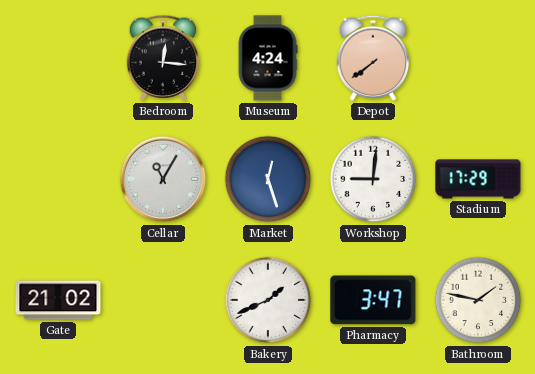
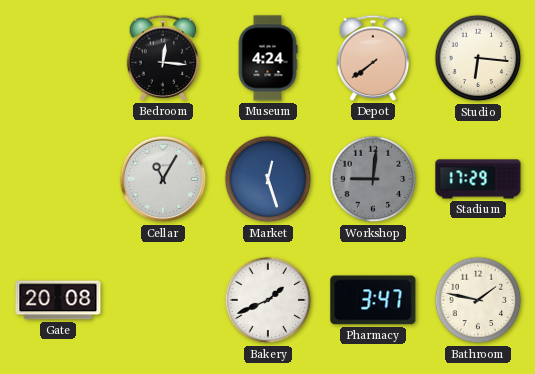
Studio: none -> 6:16
Workshop dial: white -> grey
Gate: 21:02 -> 20:08
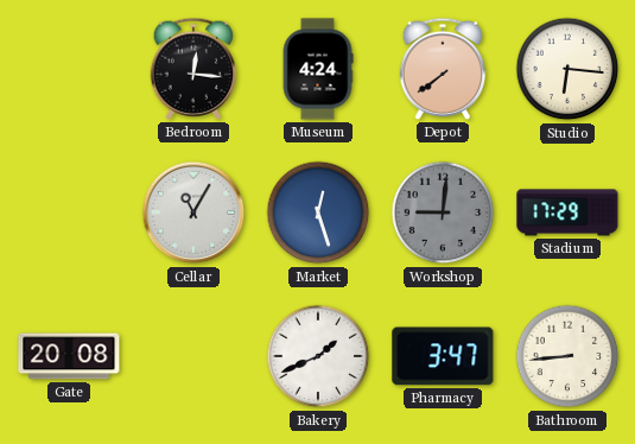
Bathroom: 1:47 -> 8:44
